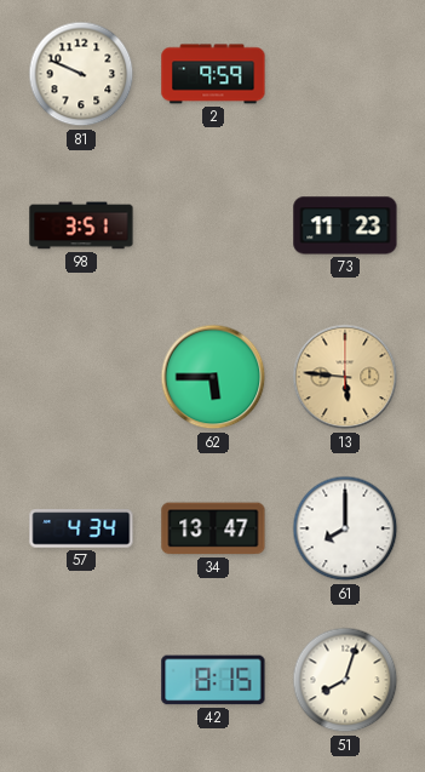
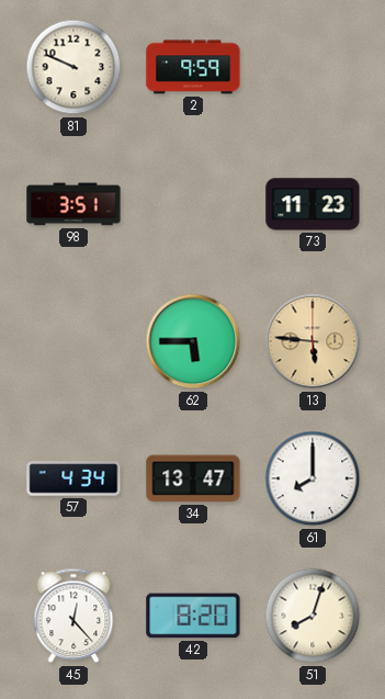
45: none -> 12:23
42: 8:15 -> 8:20
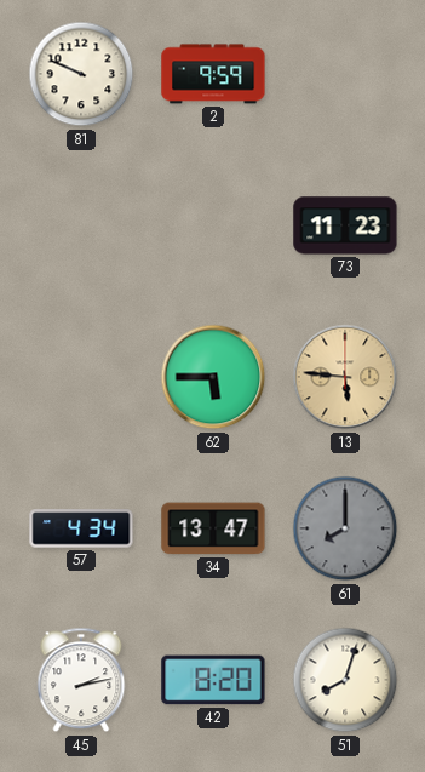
98: 3:51 -> none
61 dial: white -> grey
45: 12:23 -> 2:13
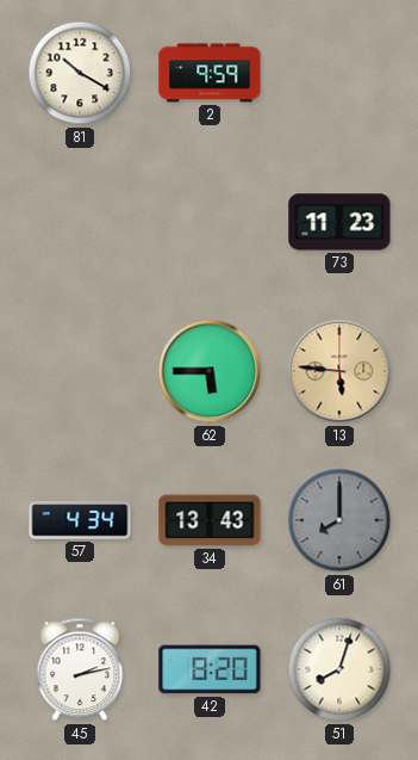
81: 9:49 -> 10:20
34: 13:47 -> 13:43
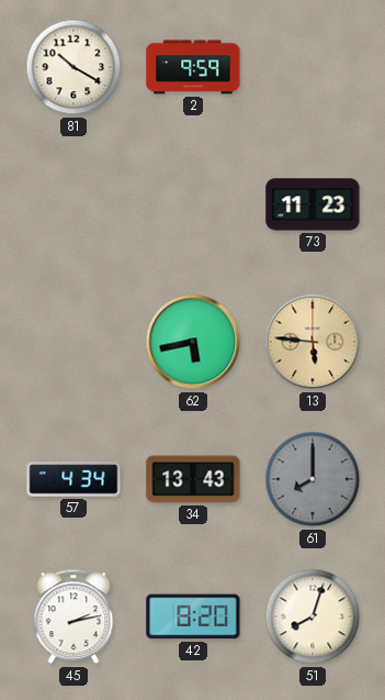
62: 5:45 -> 5:43
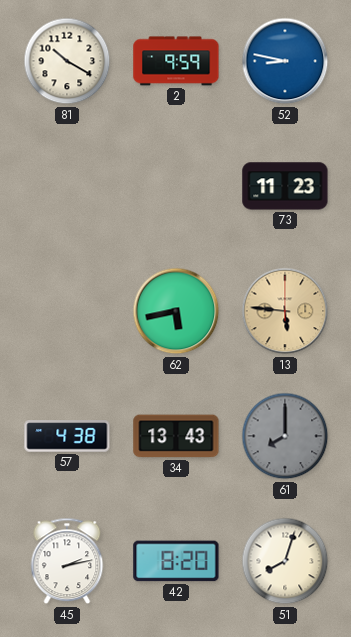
52: none -> 8:47
57: 4:34 -> 4:38
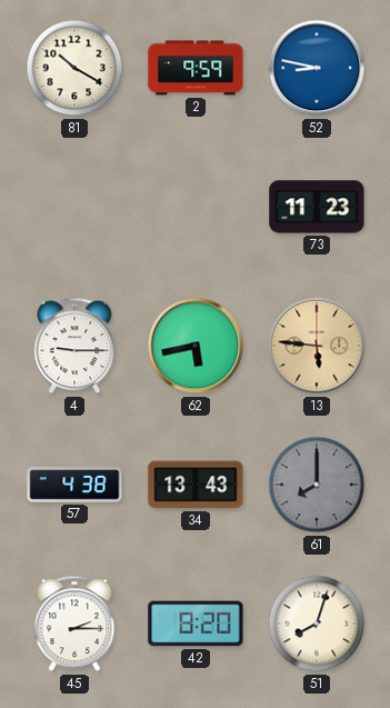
4: none -> 9:15
45: 2:13 -> 2:15
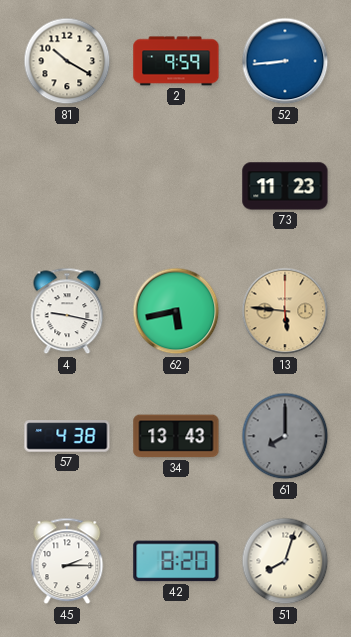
52: 8:47 -> 8:44
4: 9:15 -> 9:17
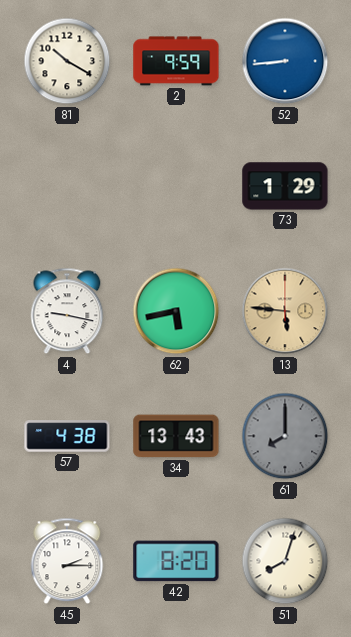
73: 11:23 -> 1:29
